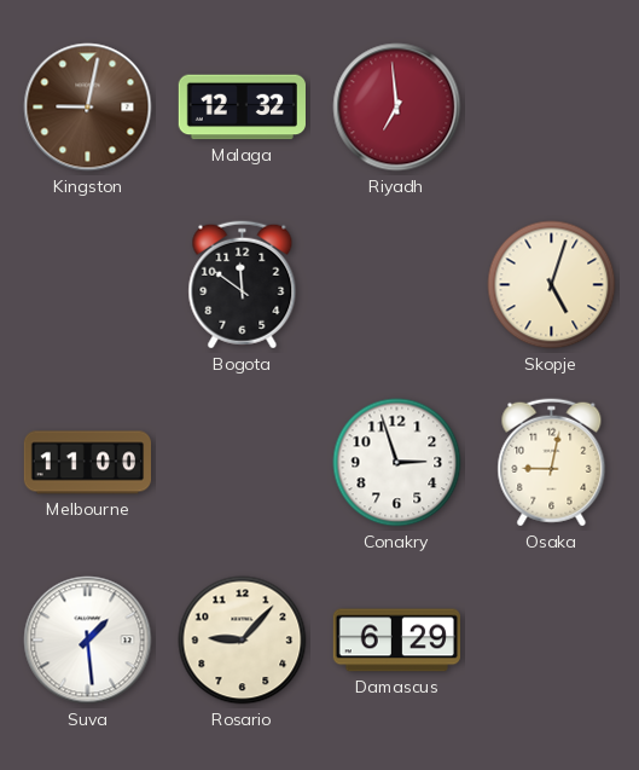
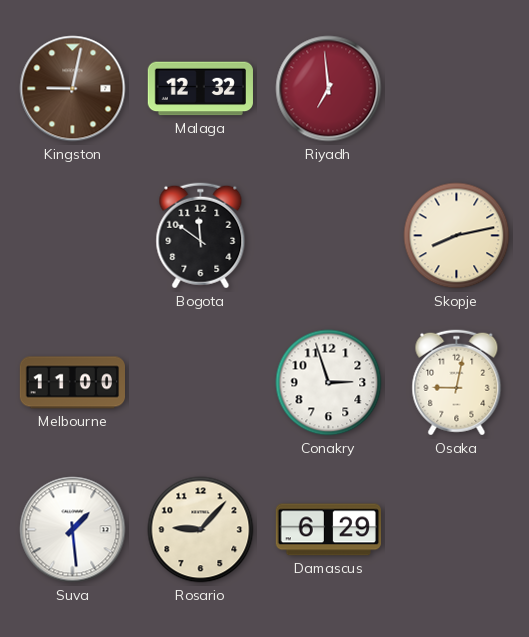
Skopje: 5:03 -> 8:13
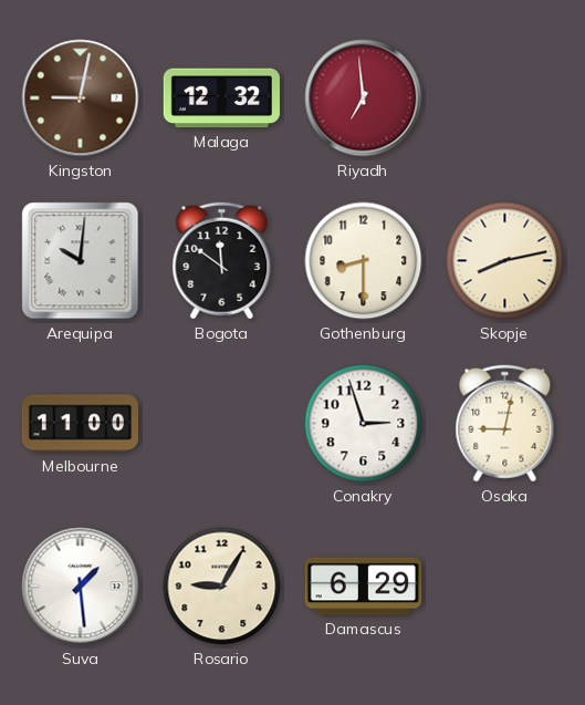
Arequipa: none -> 10:01
Gothenburg: none -> 8:30
Rosario: 9:07 -> 9:05
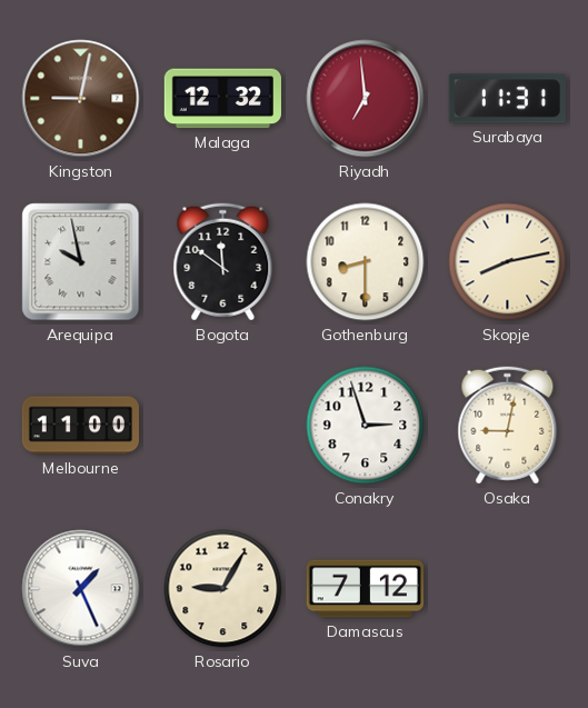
Surabaya: none -> 11:31
Arequipa: 10:01 -> 9:58
Suva: 1:29 -> 1:26
Damascus: 6:29 -> 7:12
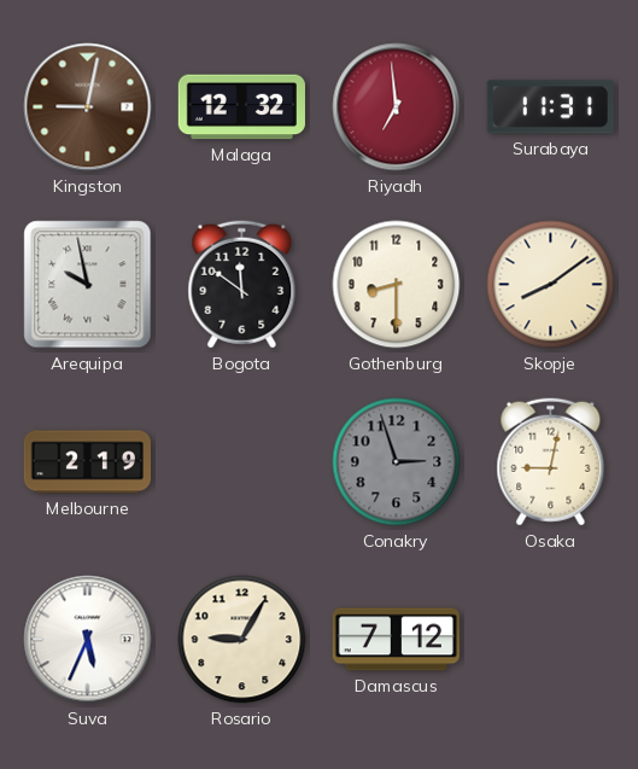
Skopje: 8:13 -> 8:09
Melbourne: 11:00 -> 2:19
Conakry dial: white -> grey
Suva: 1:26 -> 5:34
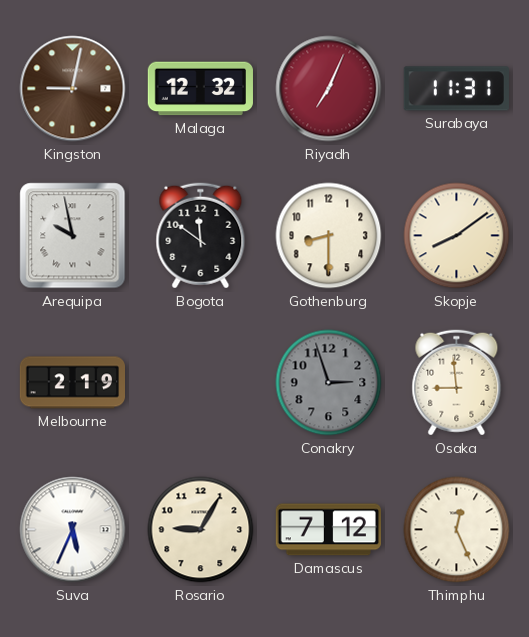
Riyadh: 6:59 -> 7:04
Osaka: 9:02 -> 8:59
Thimphu: none -> 12:26
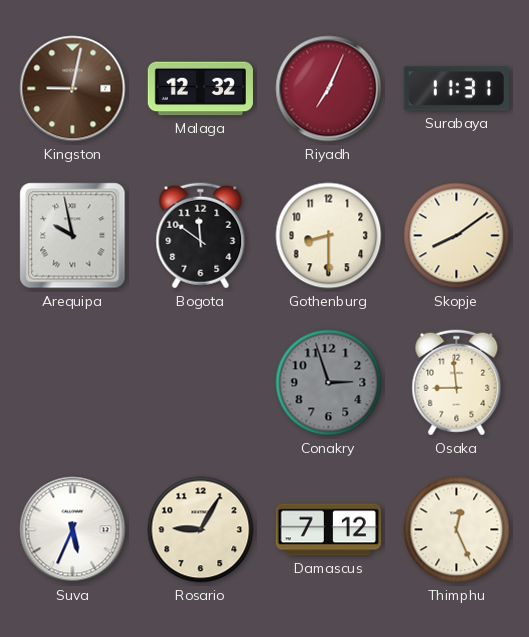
Melbourne: 2:19 -> none
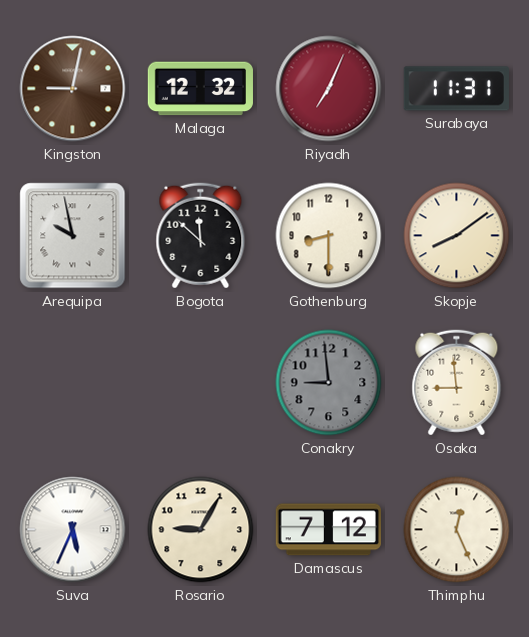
Bogota: 11:51 -> 11:52
Conakry: 2:57 -> 8:59
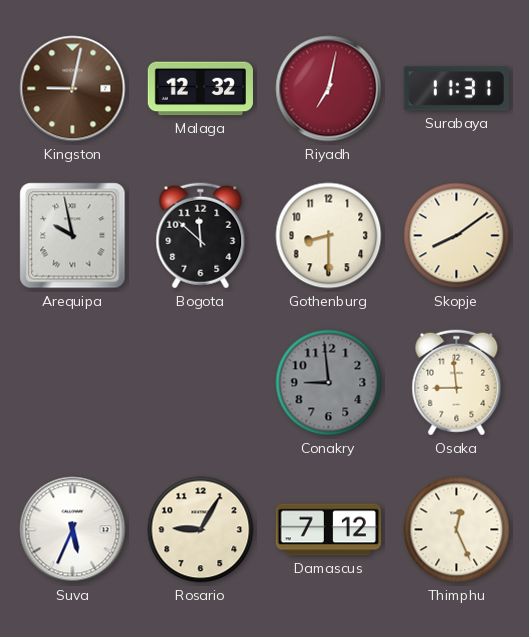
Riyadh: 7:04 -> 7:02
